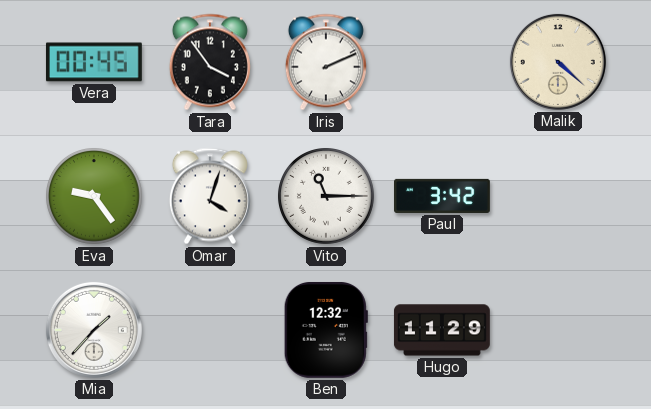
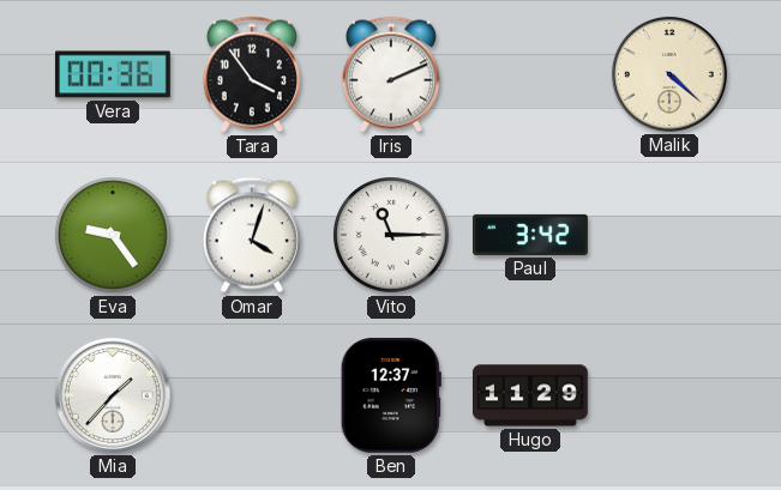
Vera: 00:45 -> 00:36
Ben: 12:32 -> 12:37
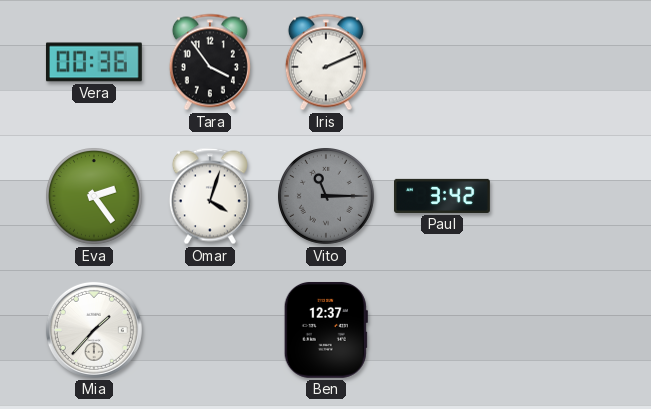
Malik: 4:22 -> none
Eva: 9:24 -> 2:24
Vito dial: white -> grey
Hugo: 11:29 -> none
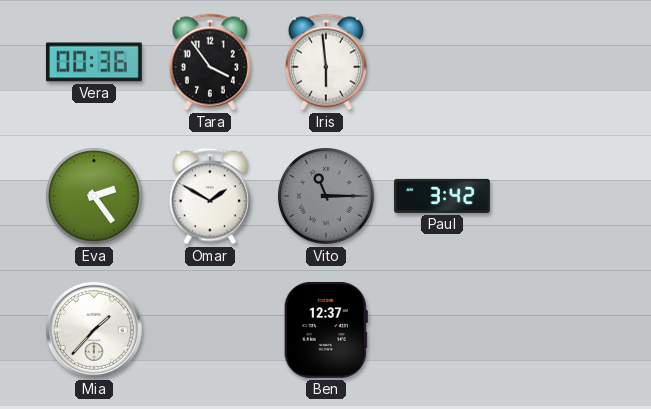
Iris: 2:11 -> 5:59
Omar: 4:03 -> 1:50
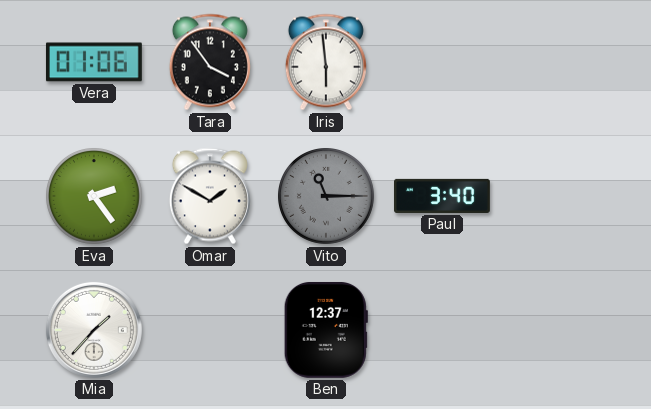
Vera: 00:36 -> 01:06
Paul: 3:42 -> 3:40
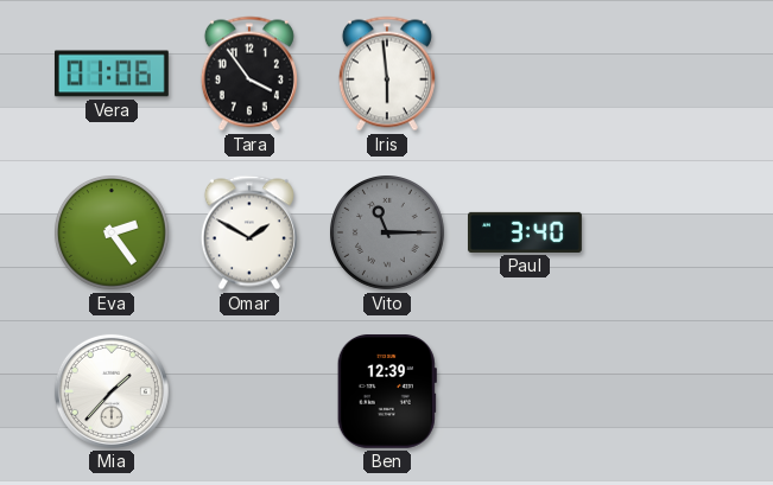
Ben: 12:37 -> 12:39
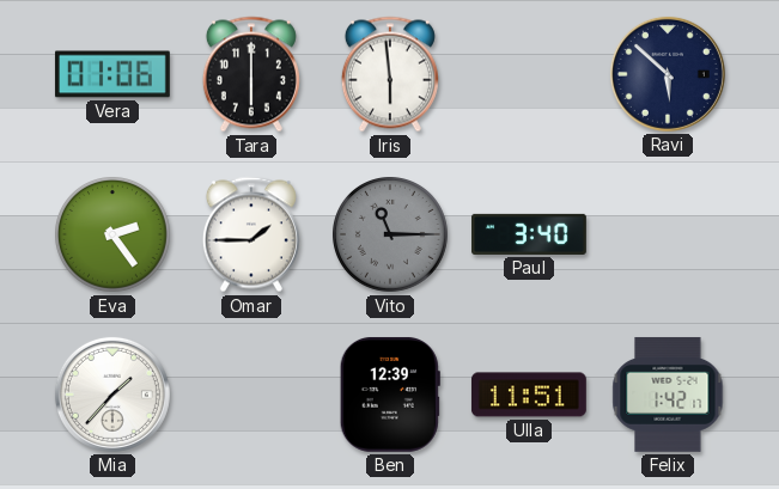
Tara: 3:54 -> 6:00
Ravi: none -> 5:52
Omar: 1:50 -> 1:45
Ulla: none -> 11:51
Felix: none -> 1:42
